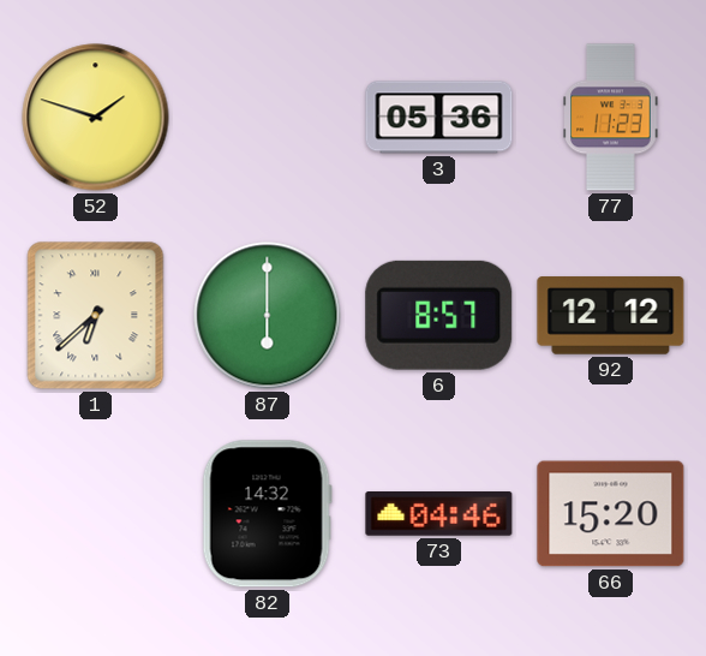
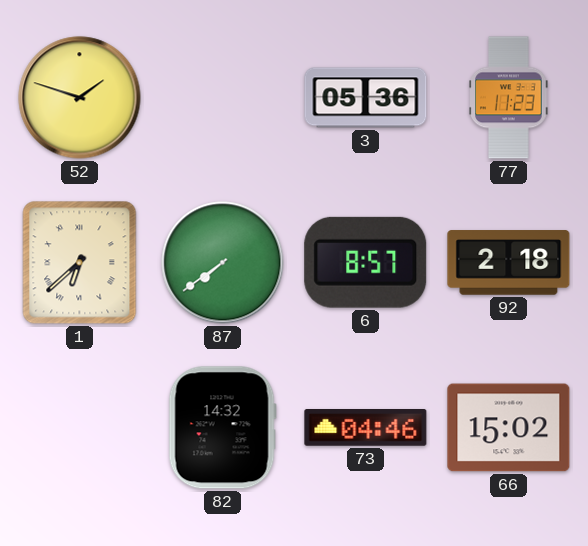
87: 6:00 -> 7:39
92: 12:12 -> 2:18
66: 15:20 -> 15:02
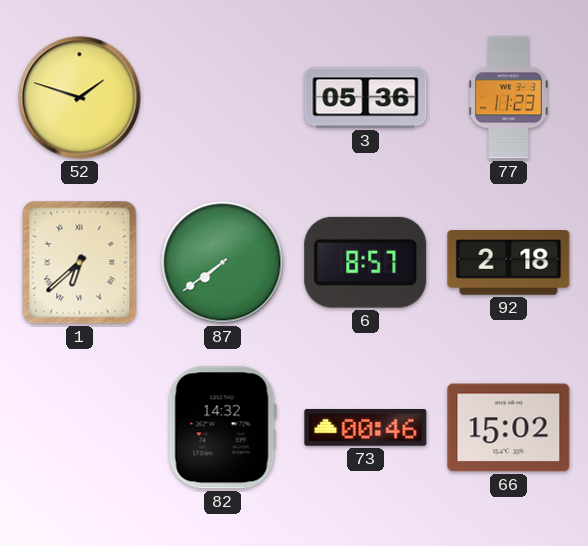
73: 04:46 -> 00:46
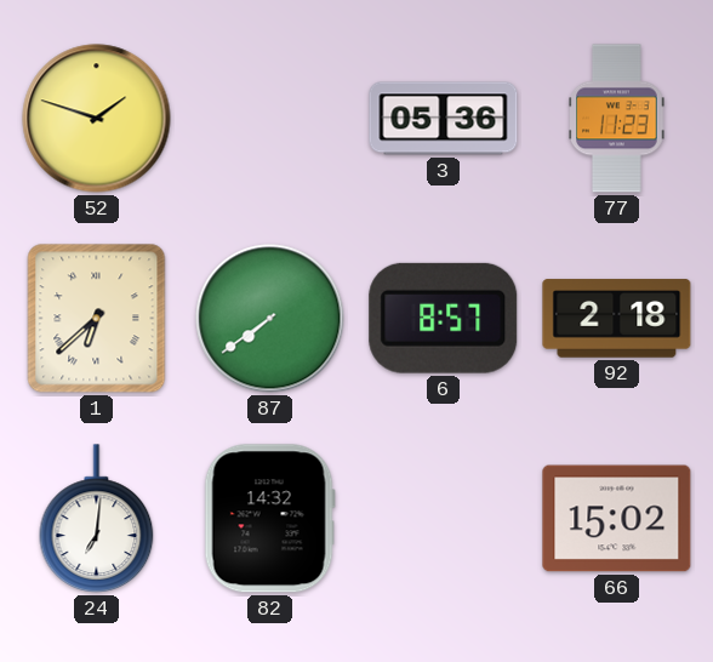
24: none -> 7:01
73: 00:46 -> none
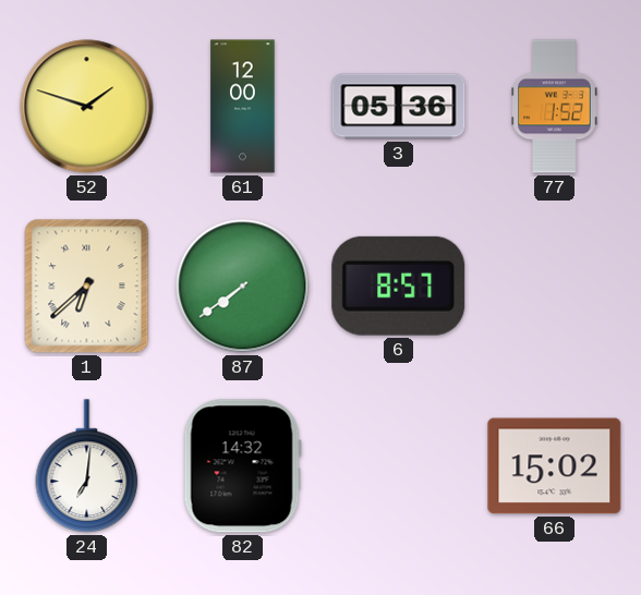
61: none -> 12:00
77: 11:23 -> 1:52
92: 2:18 -> none
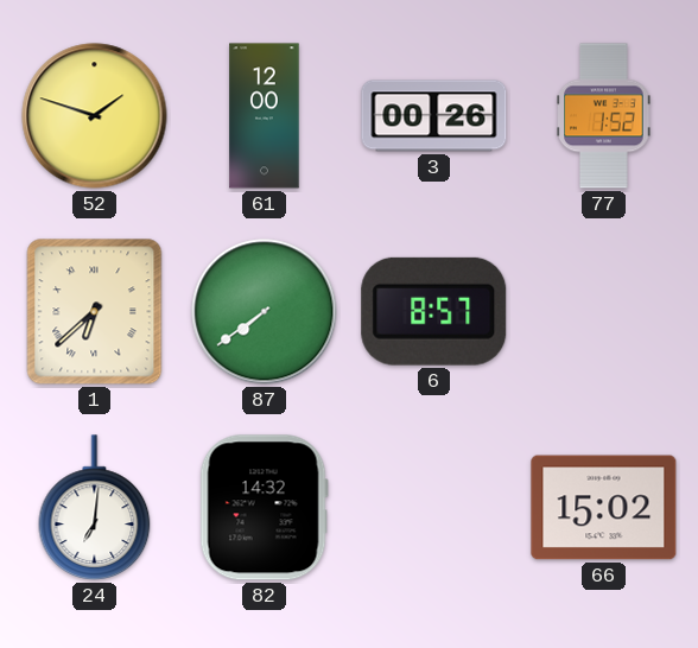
3: 05:36 -> 00:26
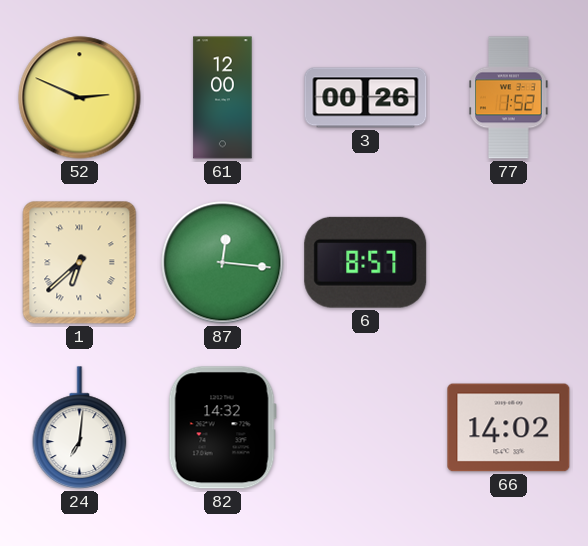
52: 1:48 -> 2:49
87: 7:39 -> 12:16
66: 15:02 -> 14:02
